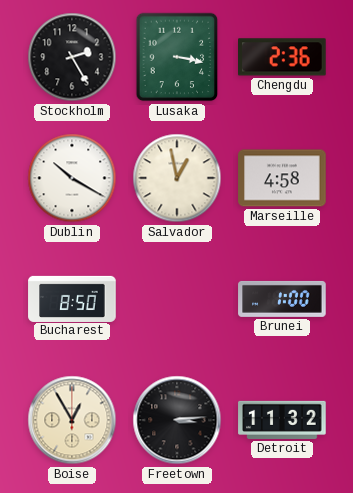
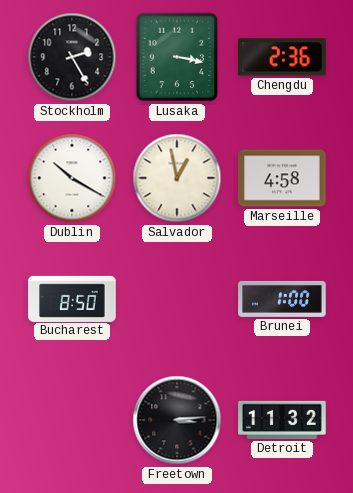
Boise: 12:55 -> none
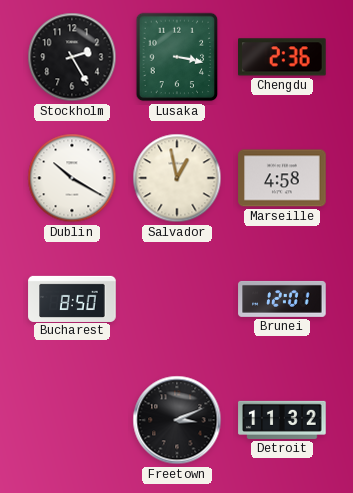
Brunei: 1:00 -> 12:01
Freetown: 3:14 -> 3:11
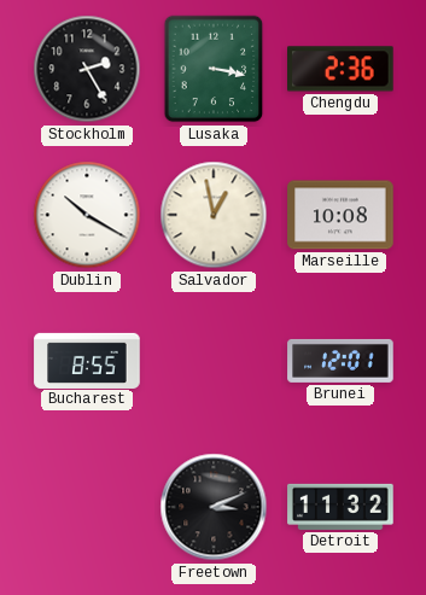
Marseille: 4:58 -> 10:08
Bucharest: 8:50 -> 8:55
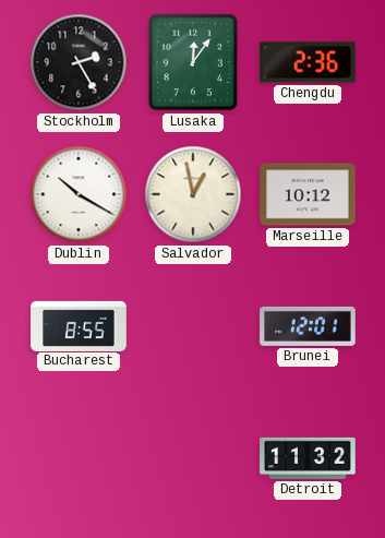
Lusaka: 3:17 -> 12:06
Marseille: 10:08 -> 10:12
Freetown: 3:11 -> none
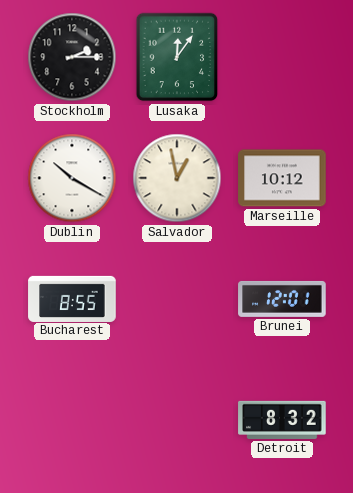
Stockholm: 2:25 -> 2:15
Chengdu: 2:36 -> none
Detroit: 11:32 -> 8:32
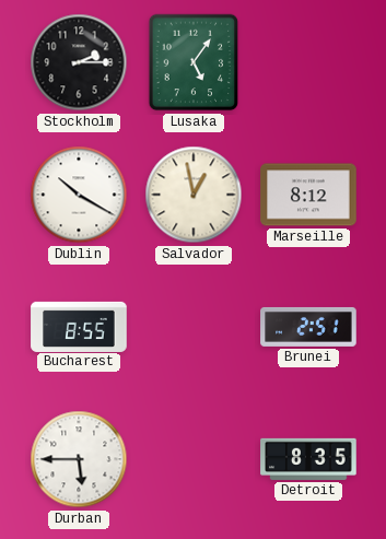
Lusaka: 12:06 -> 5:06
Marseille: 10:12 -> 8:12
Brunei: 12:01 -> 2:51
Durban: none -> 5:45
Detroit: 8:32 -> 8:35
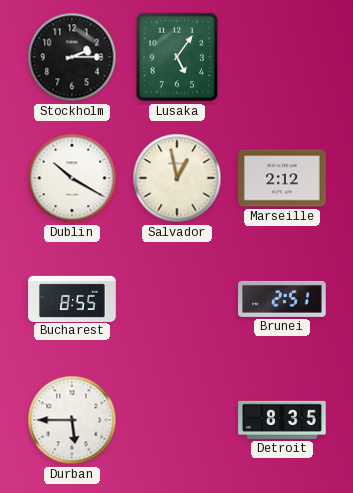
Marseille: 8:12 -> 2:12
